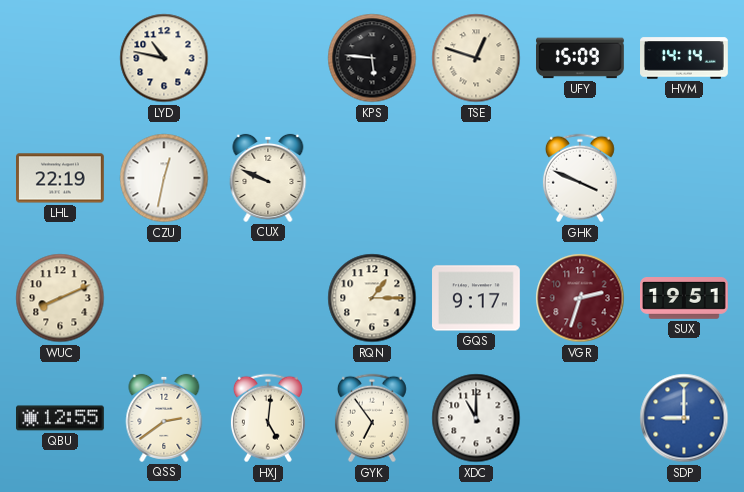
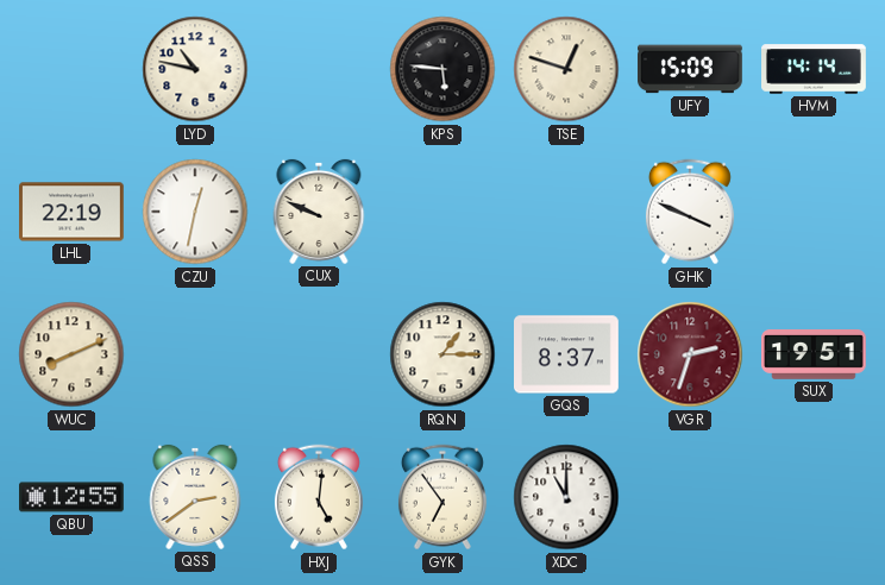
GQS: 9:17 -> 8:37
SDP: 9:00 -> none
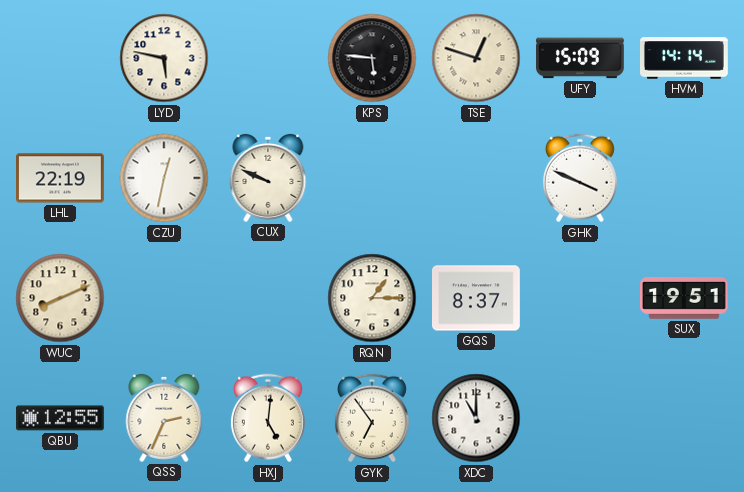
LYD: 10:47 -> 5:47
VGR: 2:33 -> none
QSS: 2:39 -> 2:34
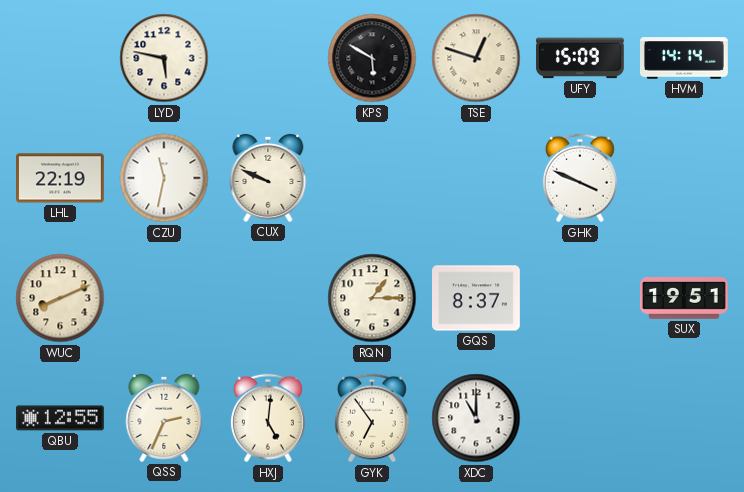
KPS: 5:46 -> 5:50
CZU: 12:32 -> 11:32
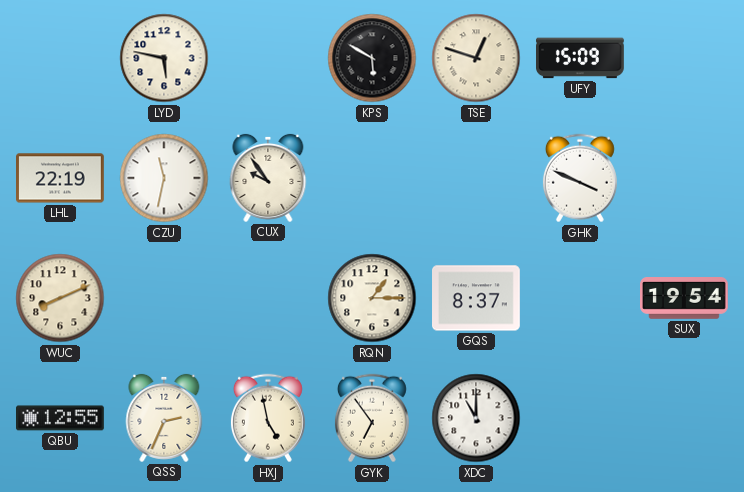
HVM: 14:14 -> none
CUX: 9:49 -> 9:54
SUX: 19:51 -> 19:54
HXJ: 5:01 -> 4:58
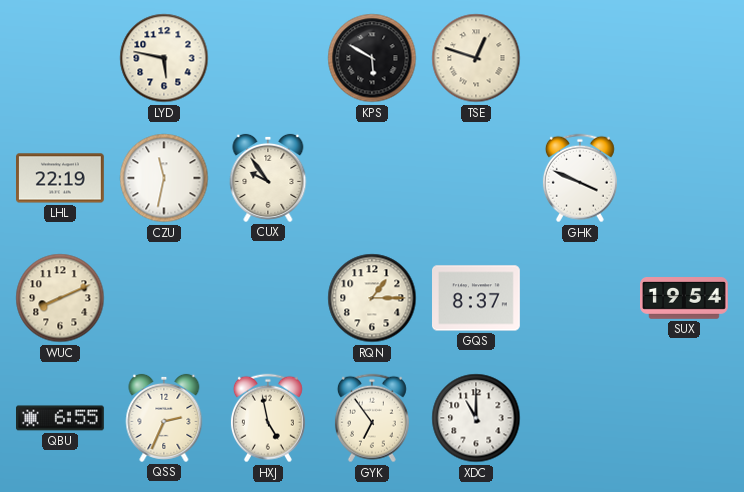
UFY: 15:09 -> none
QBU: 12:55 -> 6:55
